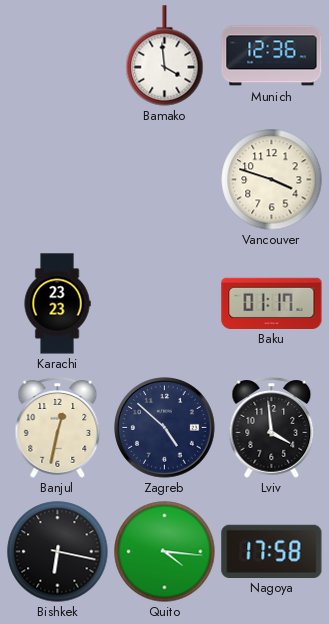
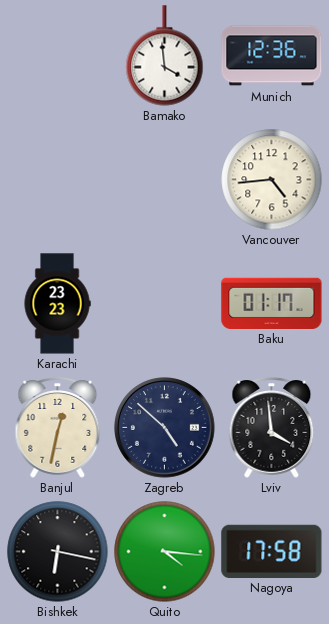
Vancouver: 3:48 -> 4:44
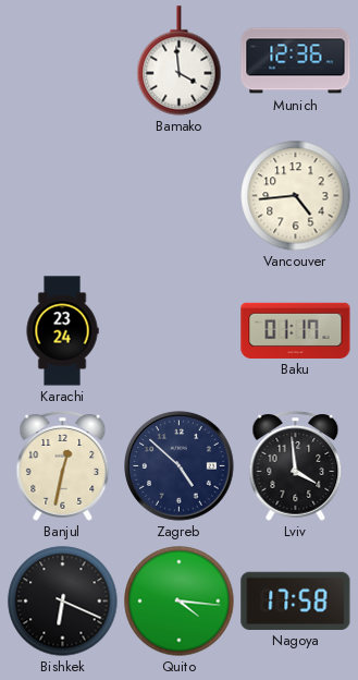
Karachi: 23:23 -> 23:24
Bishkek: 6:17 -> 6:19
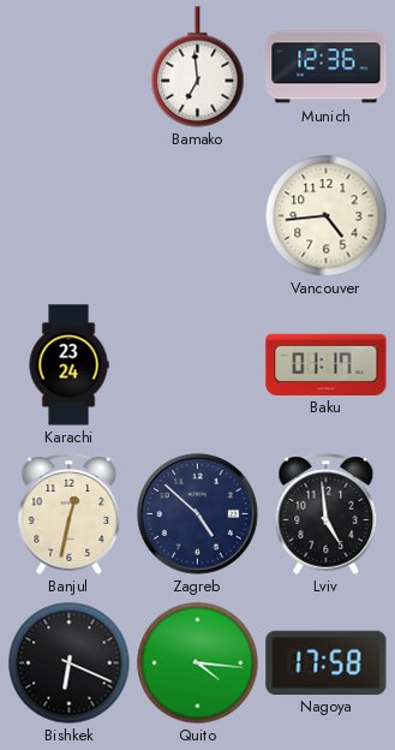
Bamako: 3:59 -> 6:59
Lviv: 3:59 -> 4:59
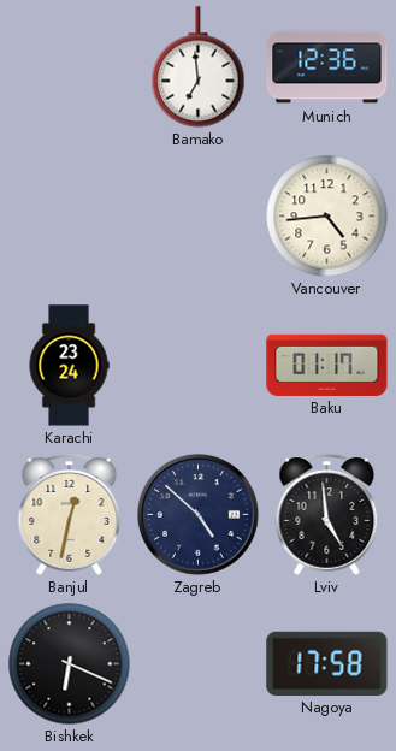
Quito: 4:16 -> none
